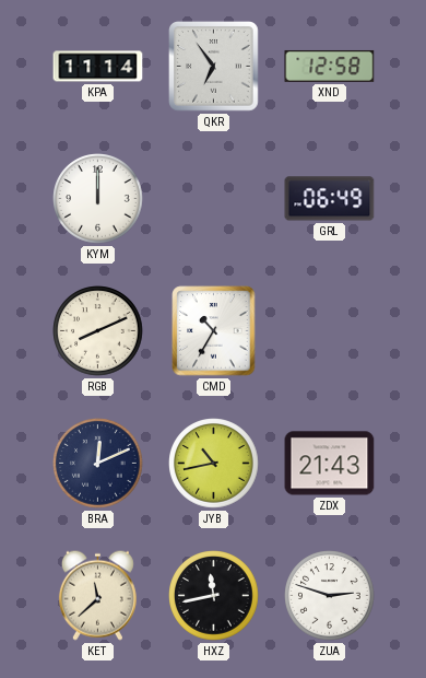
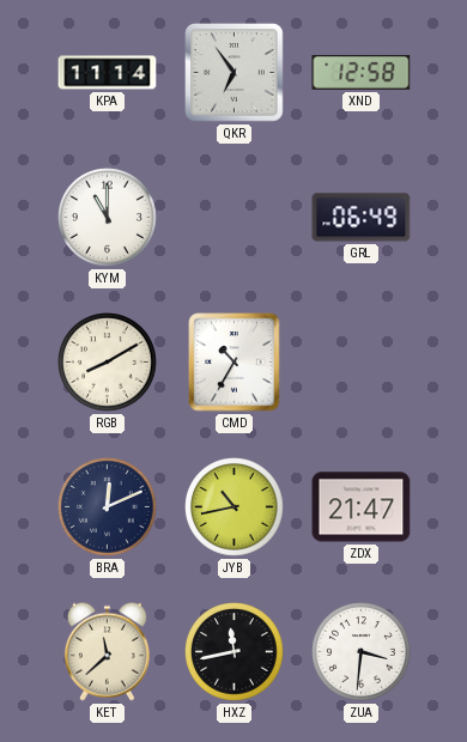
KYM: 12:00 -> 11:00
RGB: 8:11 -> 8:10
ZDX: 21:43 -> 21:47
ZUA: 2:48 -> 3:31
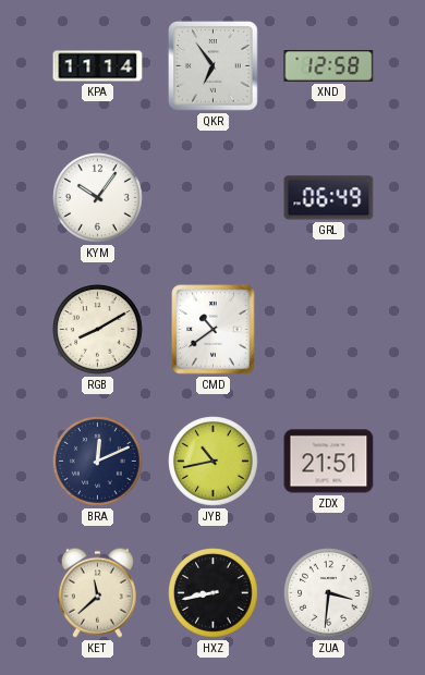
KYM: 11:00 -> 10:06
CMD: 10:35 -> 10:39
ZDX: 21:47 -> 21:51
HXZ: 11:43 -> 8:43
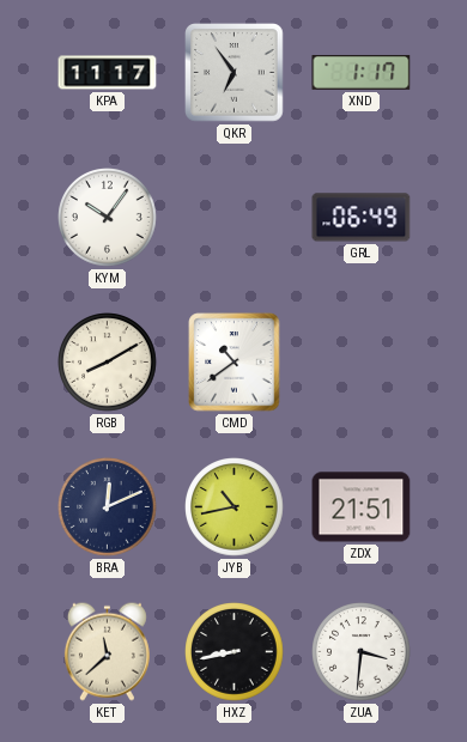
KPA: 11:14 -> 11:17
XND: 12:58 -> 1:17
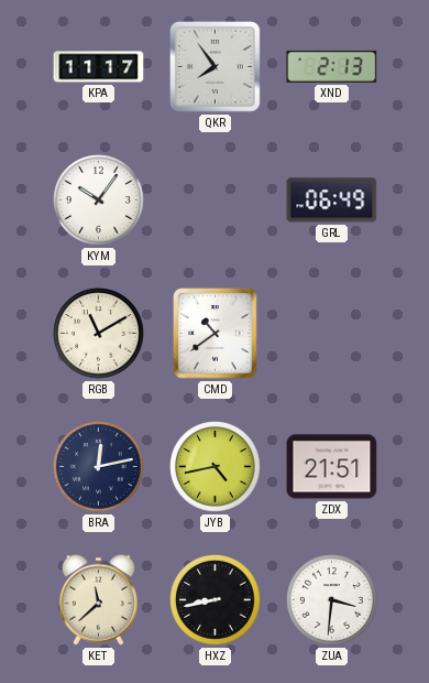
QKR: 6:54 -> 7:54
XND: 1:17 -> 2:13
RGB: 8:10 -> 11:10
BRA: 12:11 -> 12:13
JYB: 10:43 -> 4:43
